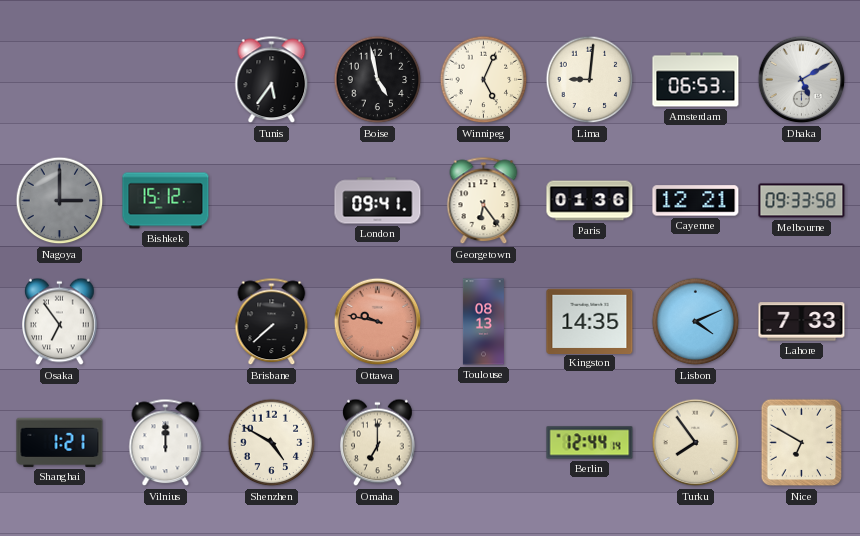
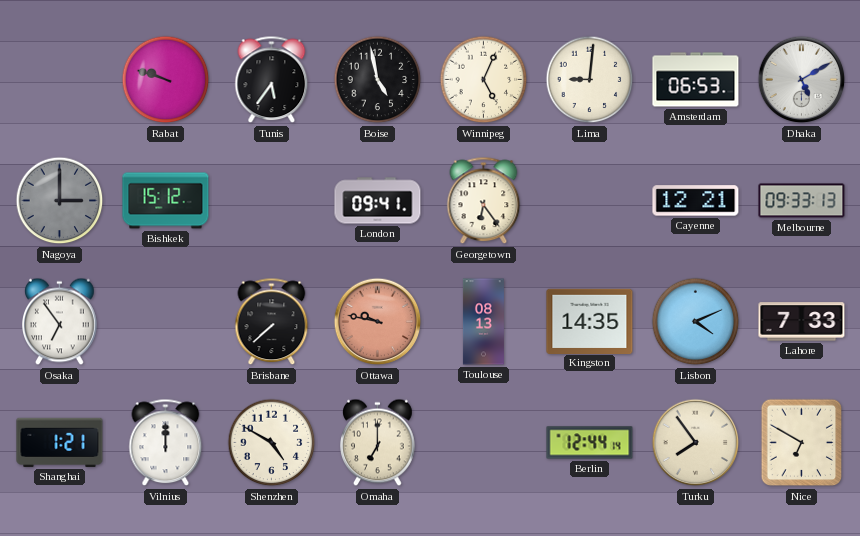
Rabat: none -> 9:48
Paris: 01:36 -> none
Melbourne: 09:33:58 -> 09:33:13
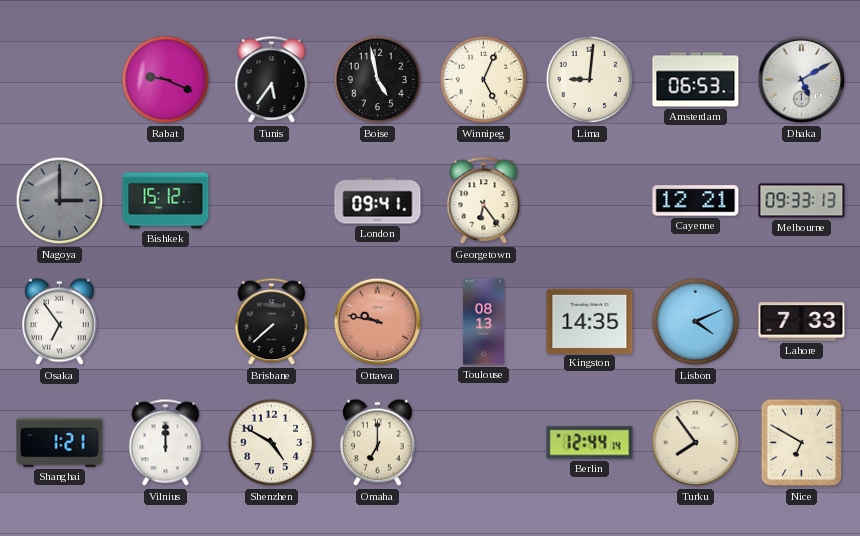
Rabat: 9:48 -> 9:19
